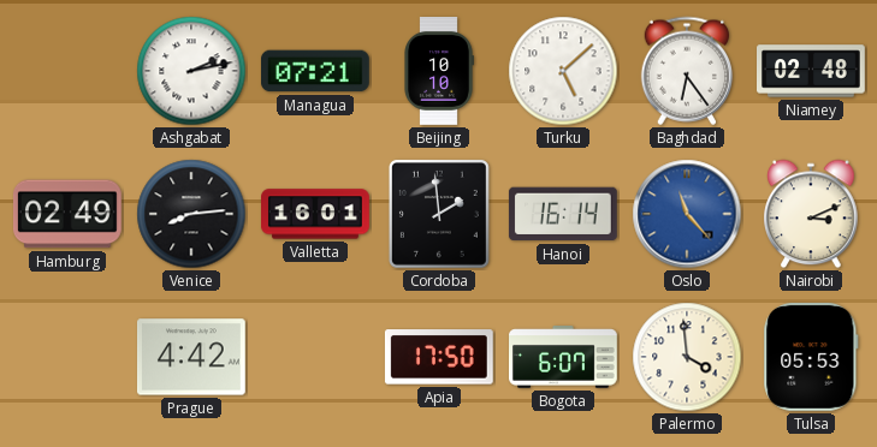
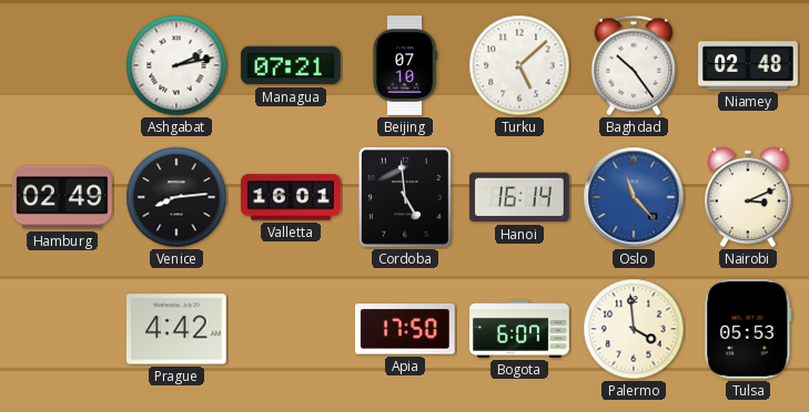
Beijing: 10:10 -> 07:10
Baghdad: 6:24 -> 10:24
Cordoba: 1:59 -> 4:59
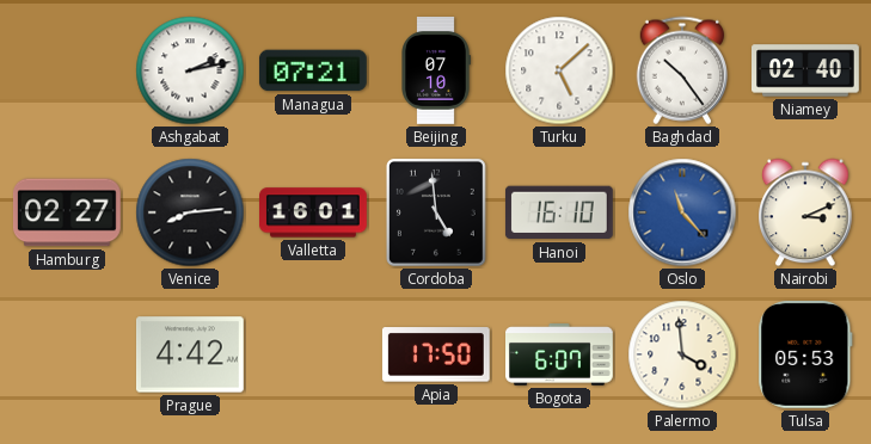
Niamey: 02:48 -> 02:40
Hamburg: 02:49 -> 02:27
Hanoi: 16:14 -> 16:10
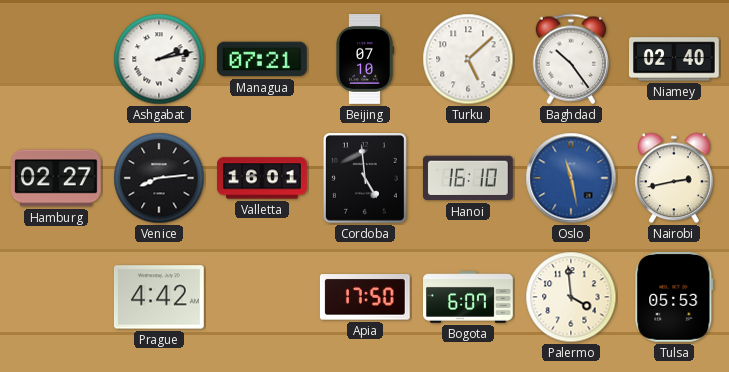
Oslo: 11:23 -> 11:28
Nairobi: 3:11 -> 2:43
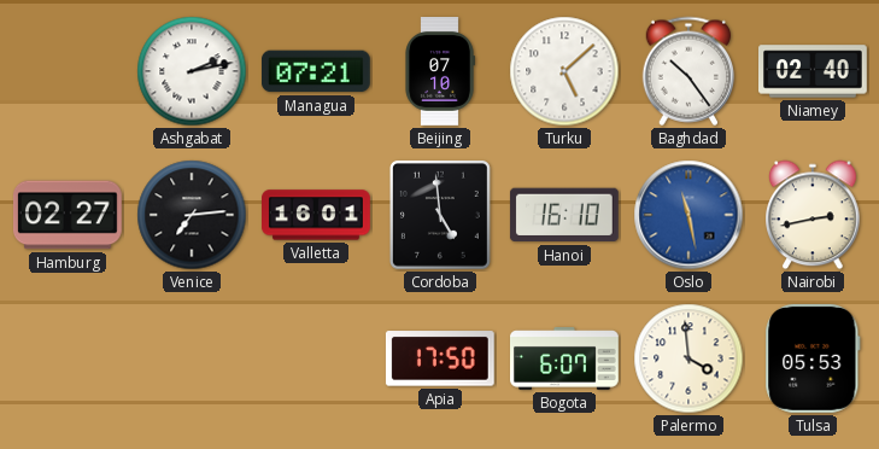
Venice: 8:14 -> 7:14
Prague: 4:42 -> none
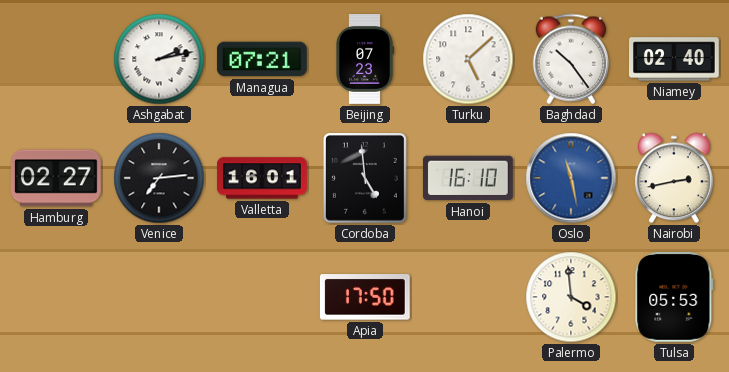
Beijing: 07:10 -> 07:23
Bogota: 6:07 -> none
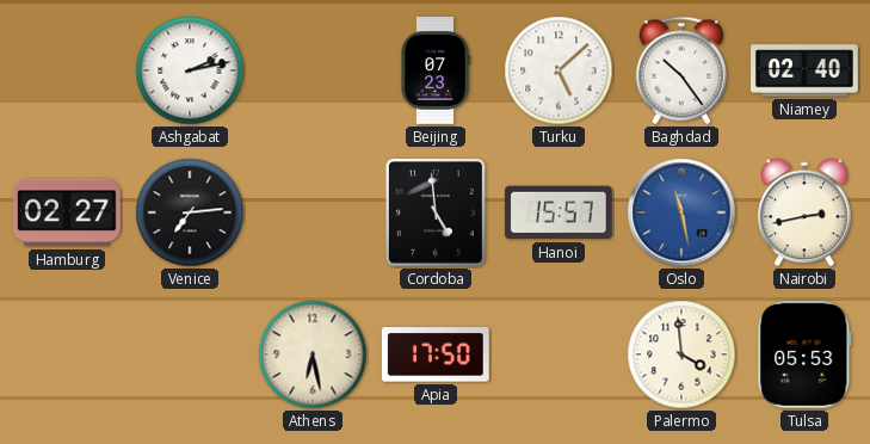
Managua: 07:21 -> none
Valletta: 16:01 -> none
Hanoi: 16:10 -> 15:57
Athens: none -> 6:28
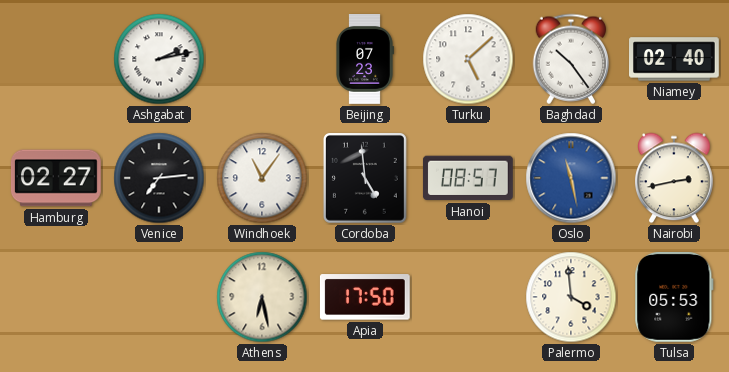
Windhoek: none -> 11:06
Hanoi: 15:57 -> 08:57
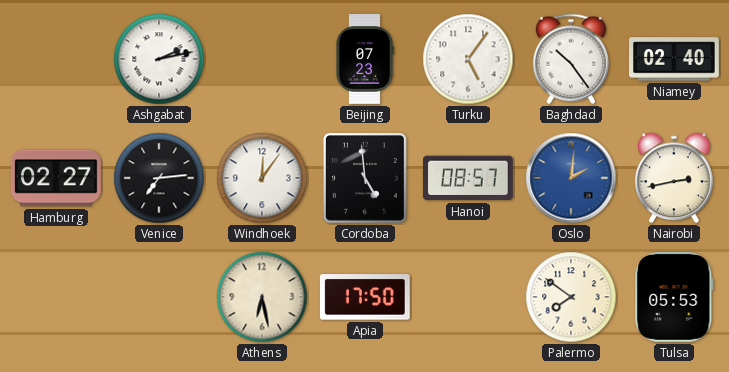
Turku: 5:08 -> 5:06
Windhoek: 11:06 -> 12:06
Oslo: 11:28 -> 2:01
Palermo: 3:59 -> 7:51
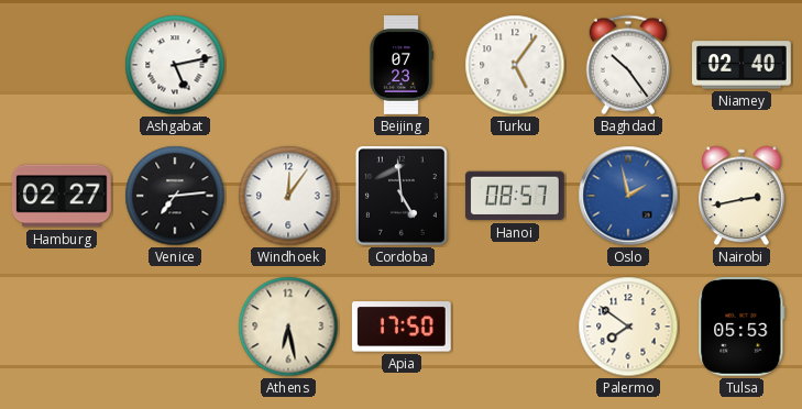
Ashgabat: 2:13 -> 5:13
Oslo: 2:01 -> 1:58
